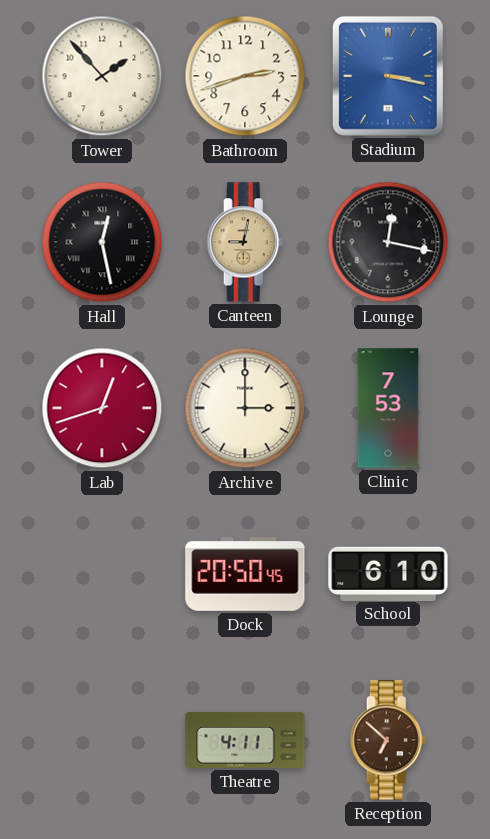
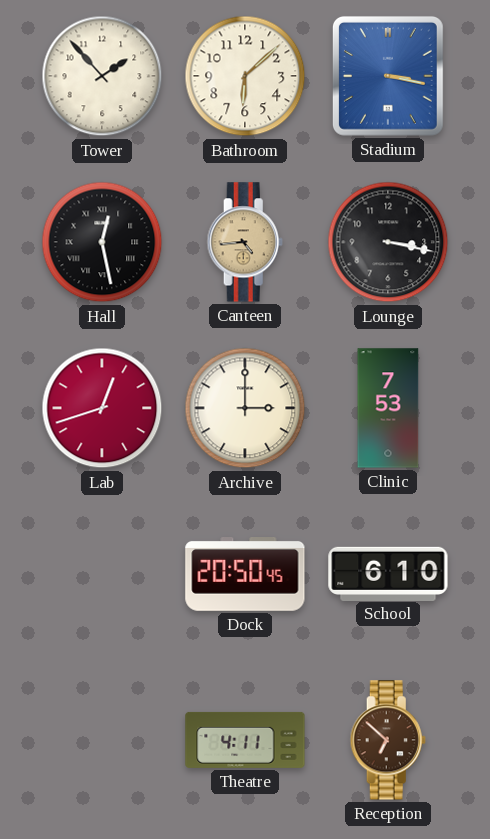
Bathroom: 2:42 -> 6:08
Canteen: 9:02 -> 4:44
Lounge: 12:17 -> 3:17
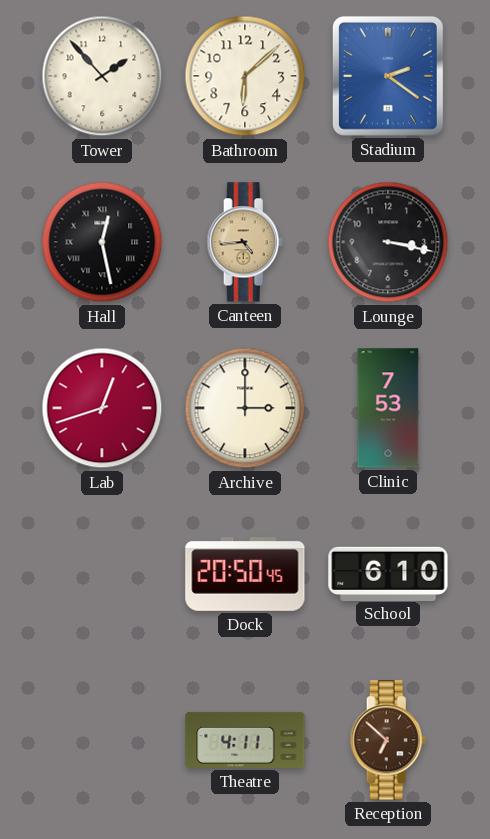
Stadium: 3:17 -> 2:21
